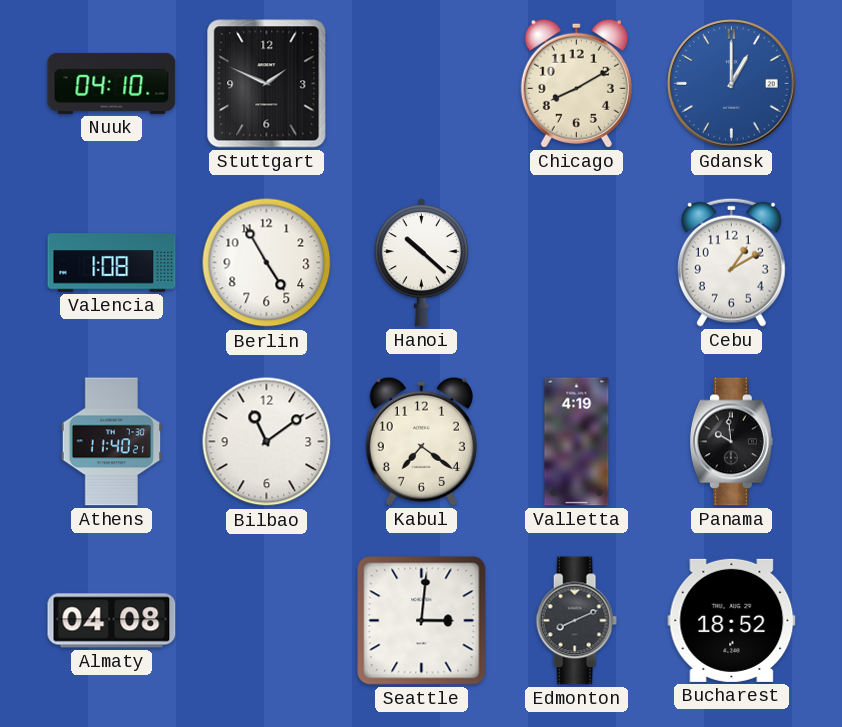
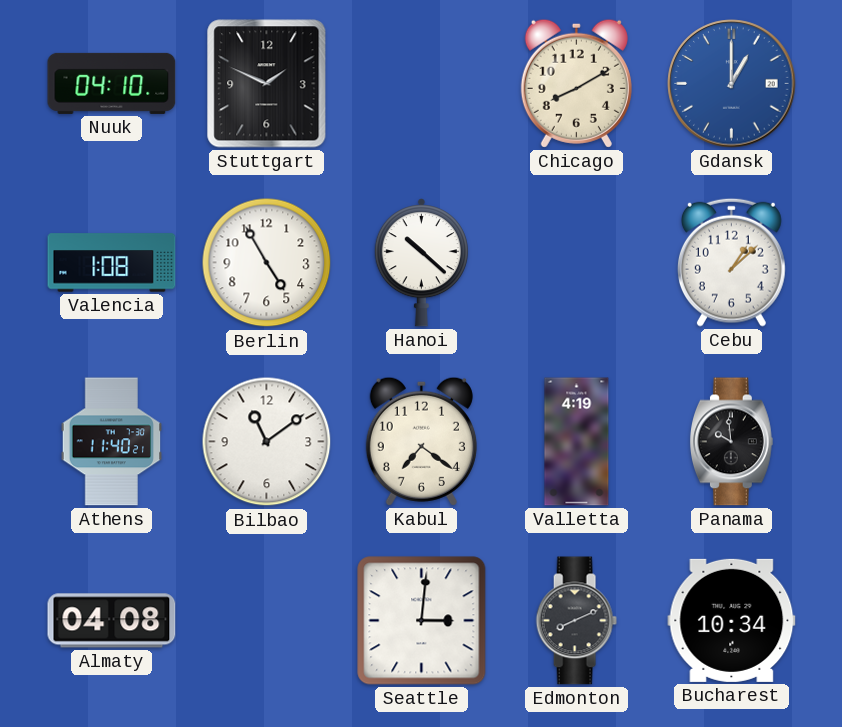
Cebu: 1:10 -> 1:08
Bucharest: 18:52 -> 10:34
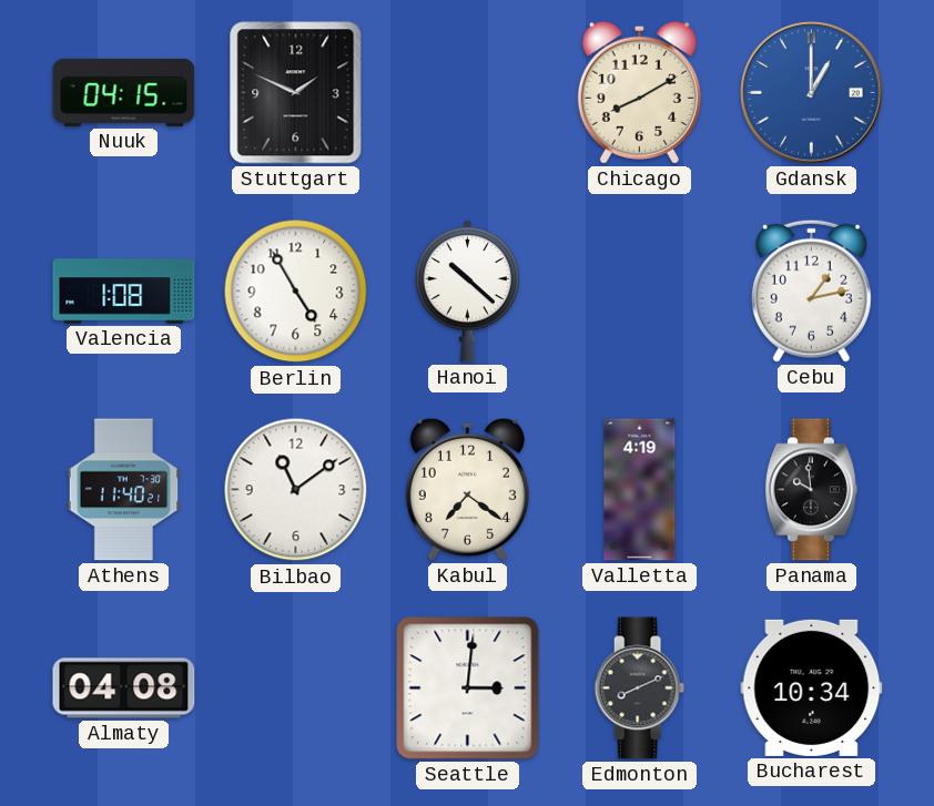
Nuuk: 04:10 -> 04:15
Cebu: 1:08 -> 1:13
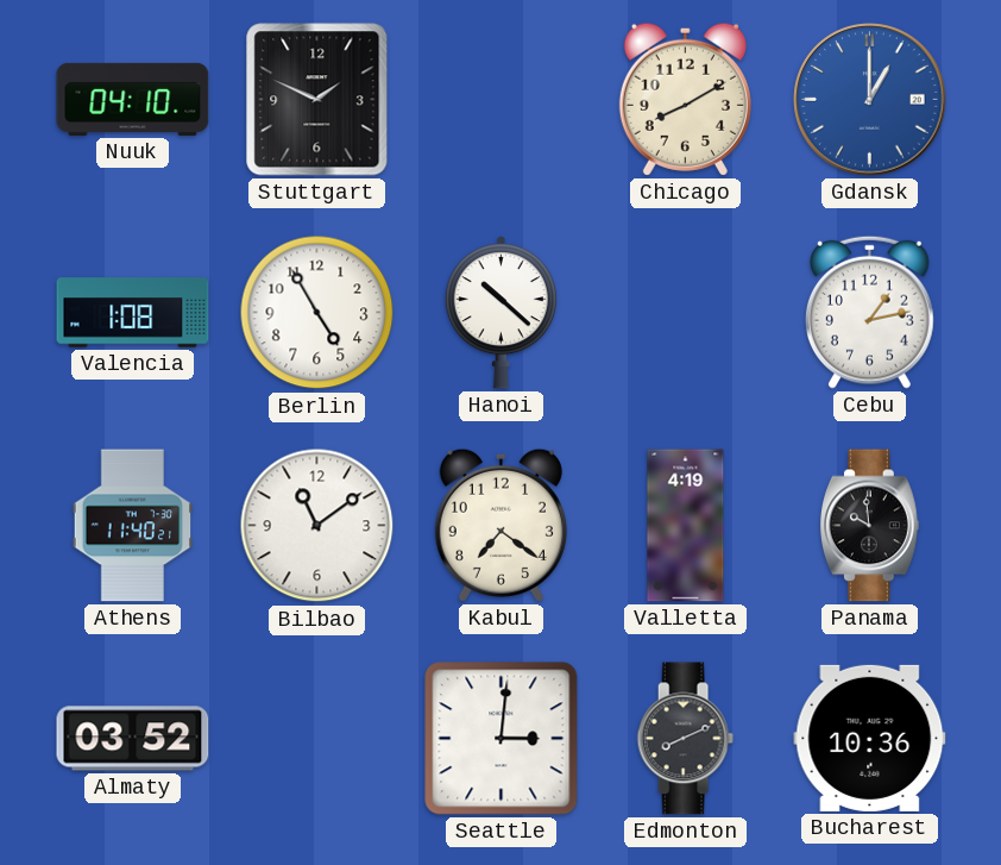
Nuuk: 04:15 -> 04:10
Almaty: 04:08 -> 03:52
Bucharest: 10:34 -> 10:36
